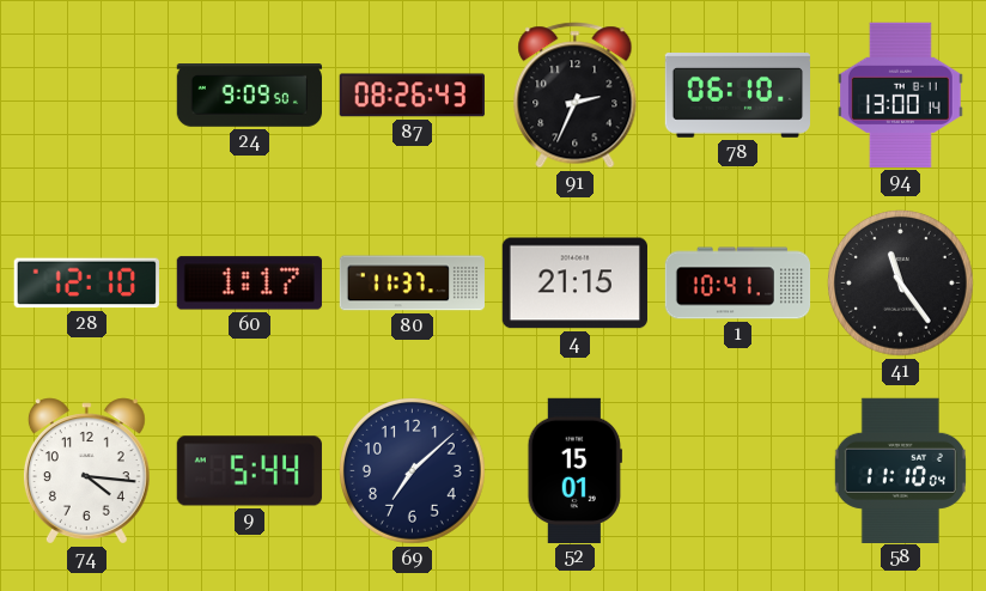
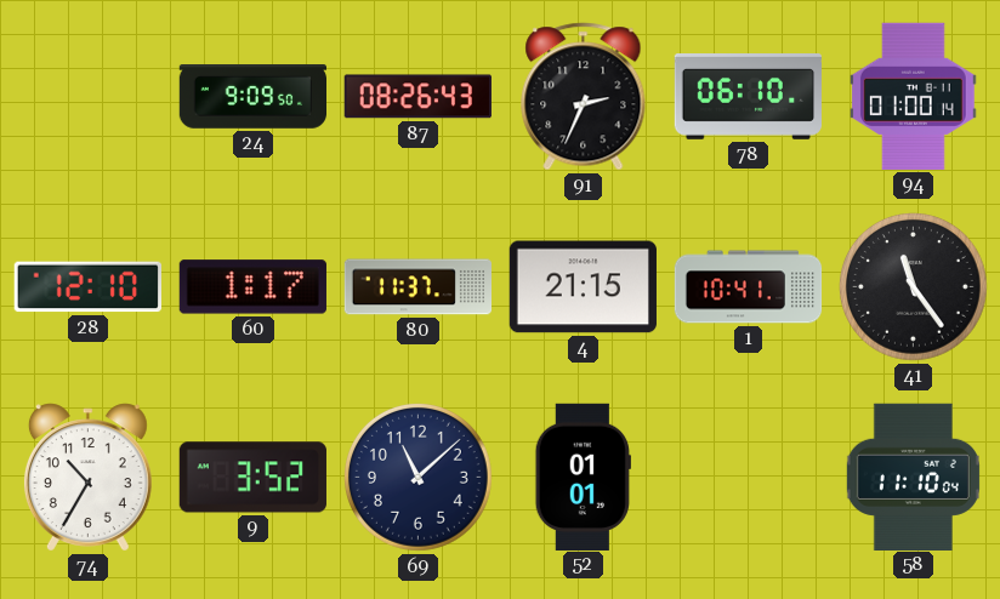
94: 13:00 -> 01:00
74: 4:16 -> 10:35
9: 5:44 -> 3:52
69: 7:08 -> 11:08
52: 15:01 -> 01:01
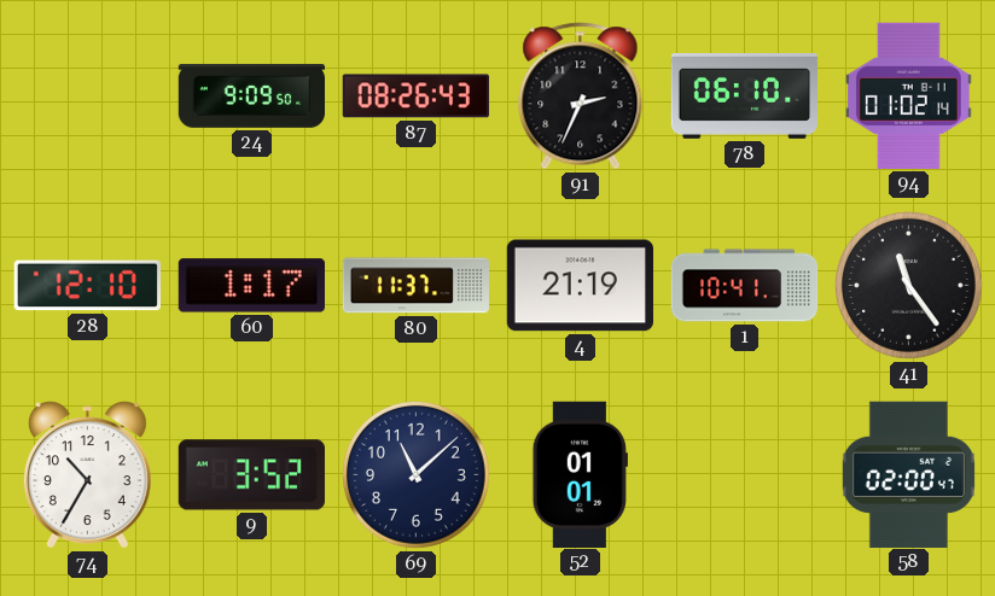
94: 01:00 -> 01:02
4: 21:15 -> 21:19
58: 11:10 -> 02:00
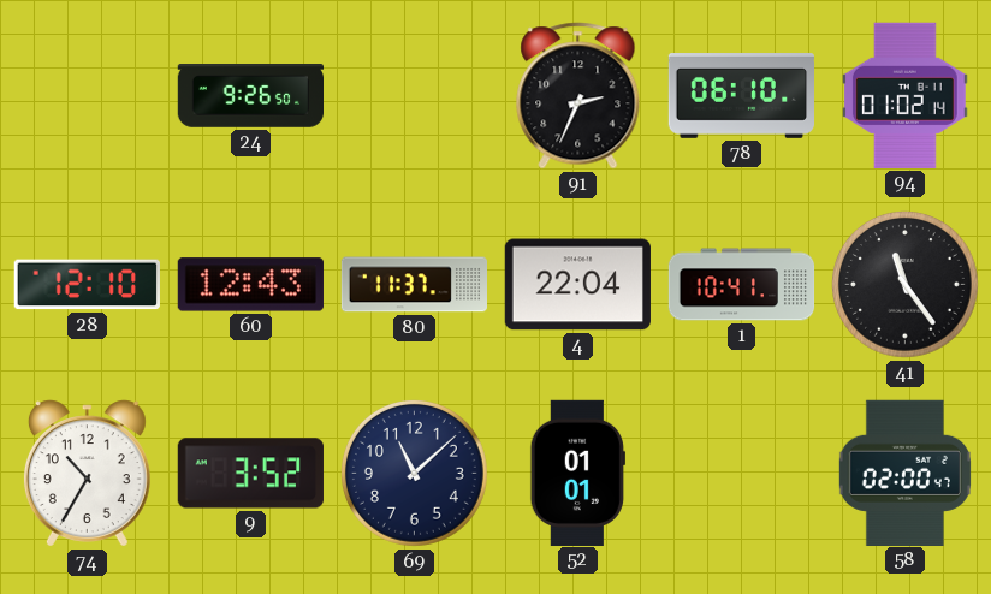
24: 9:09 -> 9:26
87: 08:26 -> none
60: 1:17 -> 12:43
4: 21:19 -> 22:04
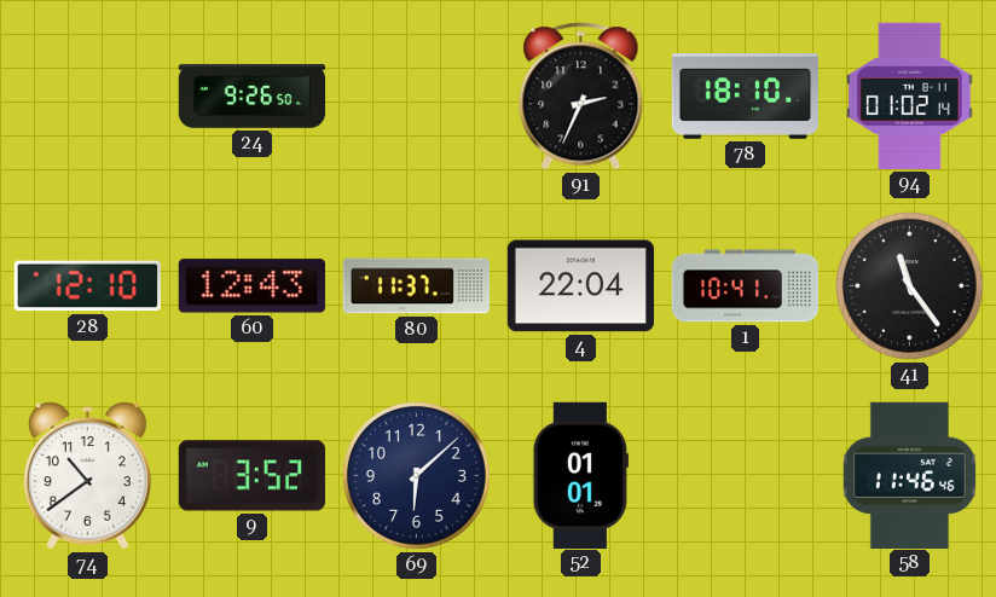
78: 06:10 -> 18:10
74: 10:35 -> 10:39
69: 11:08 -> 6:08
58: 02:00 -> 11:46
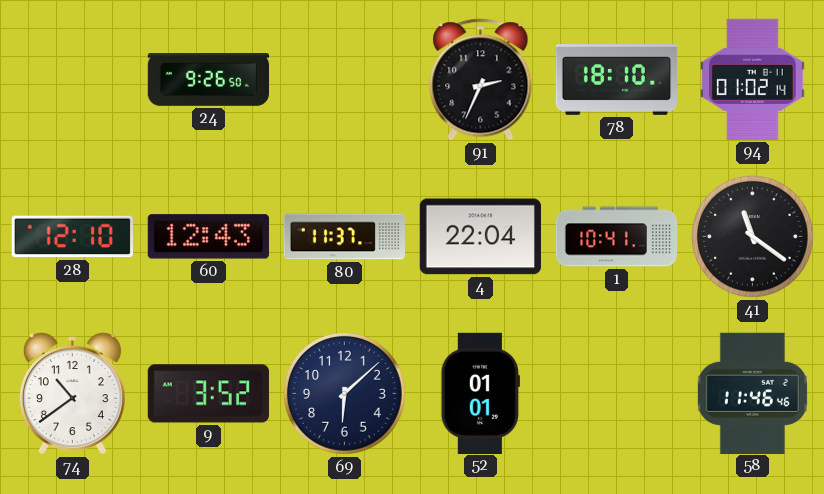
41: 11:24 -> 11:21
